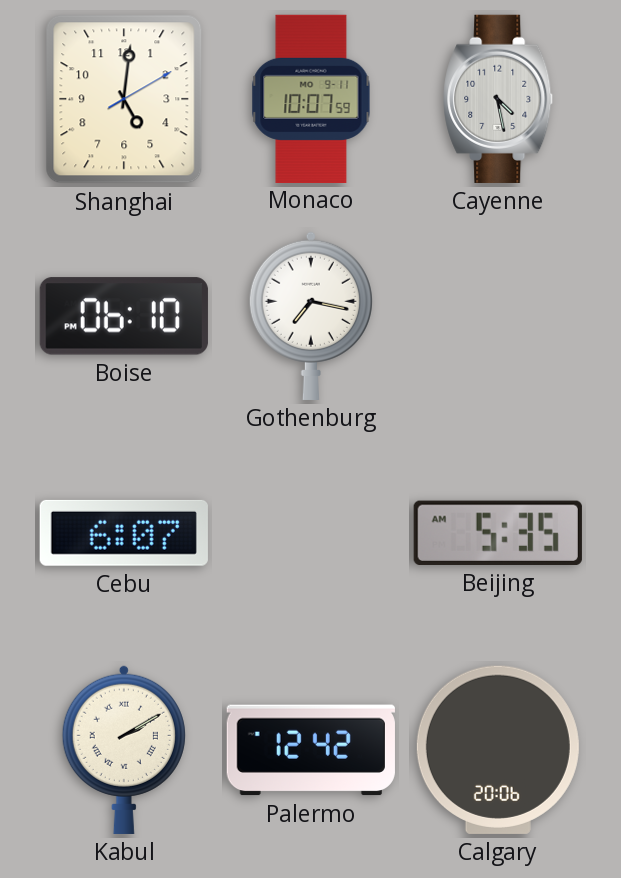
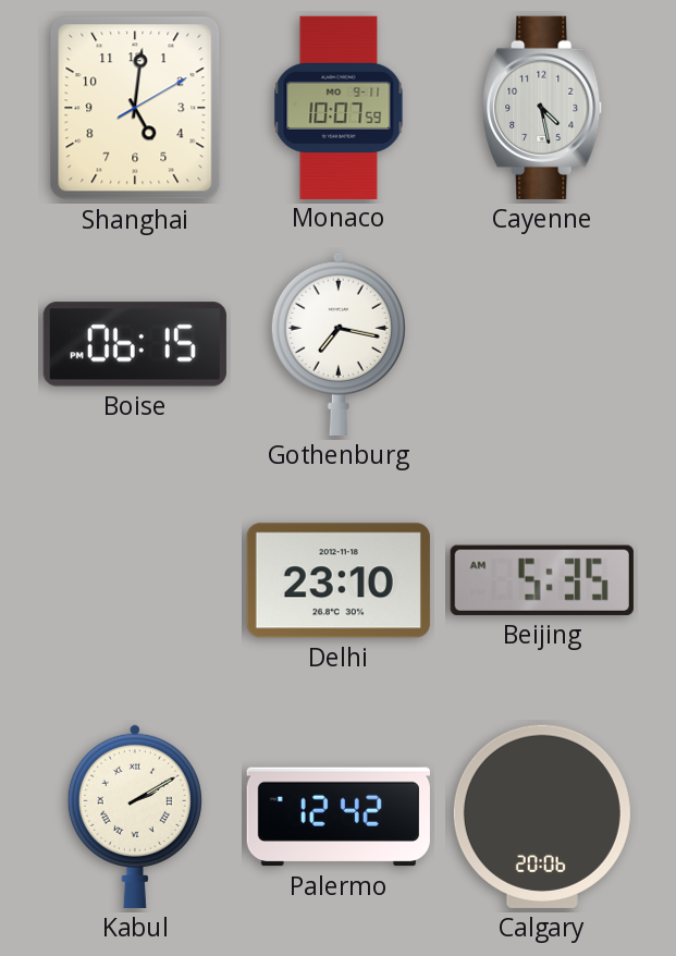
Boise: 06:10 -> 06:15
Cebu: 6:07 -> none
Delhi: none -> 23:10
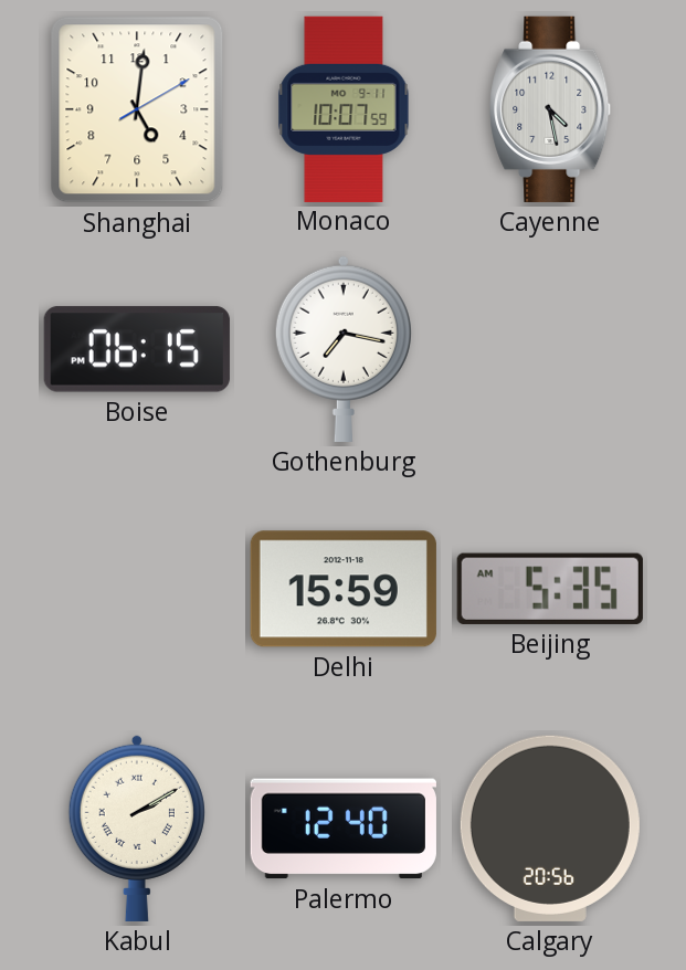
Delhi: 23:10 -> 15:59
Palermo: 12:42 -> 12:40
Calgary: 20:06 -> 20:56
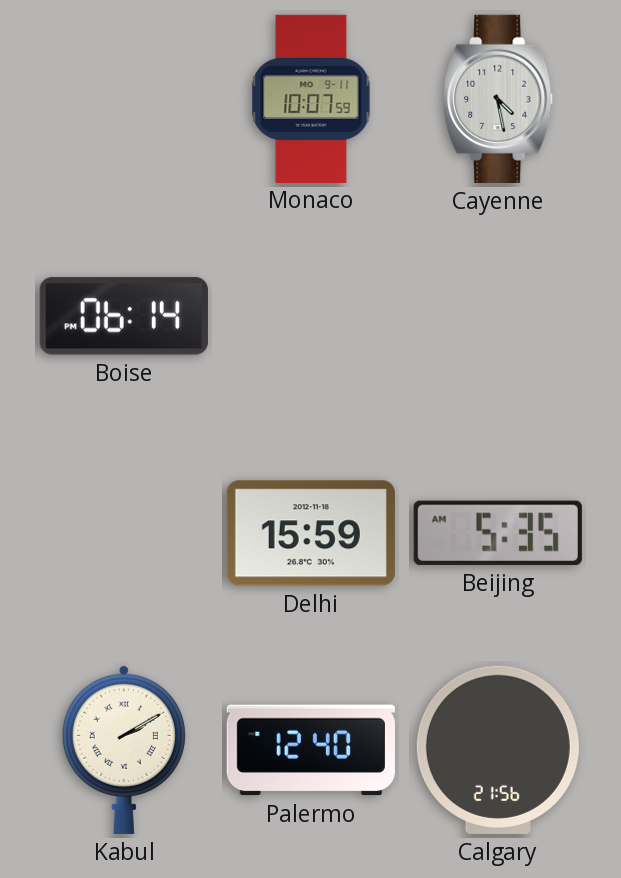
Shanghai: 5:01 -> none
Boise: 06:15 -> 06:14
Gothenburg: 7:17 -> none
Calgary: 20:56 -> 21:56
